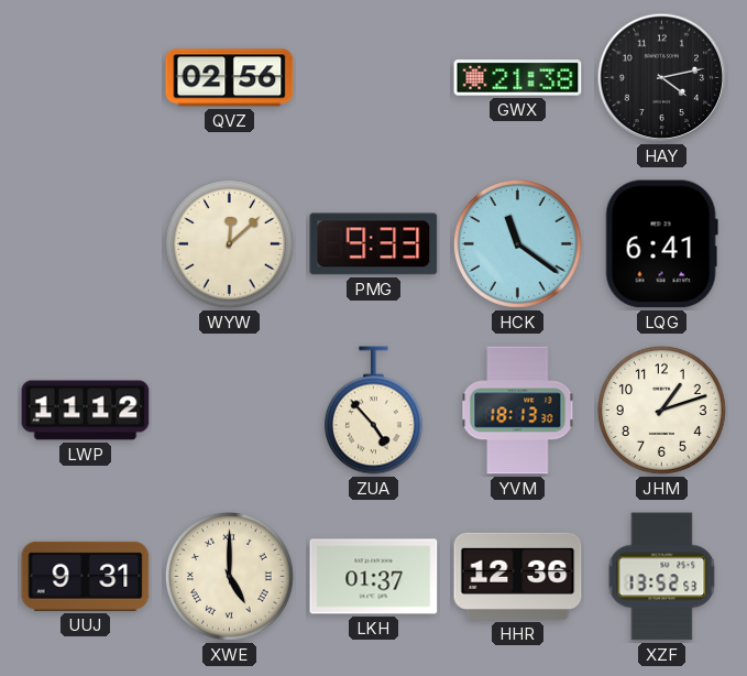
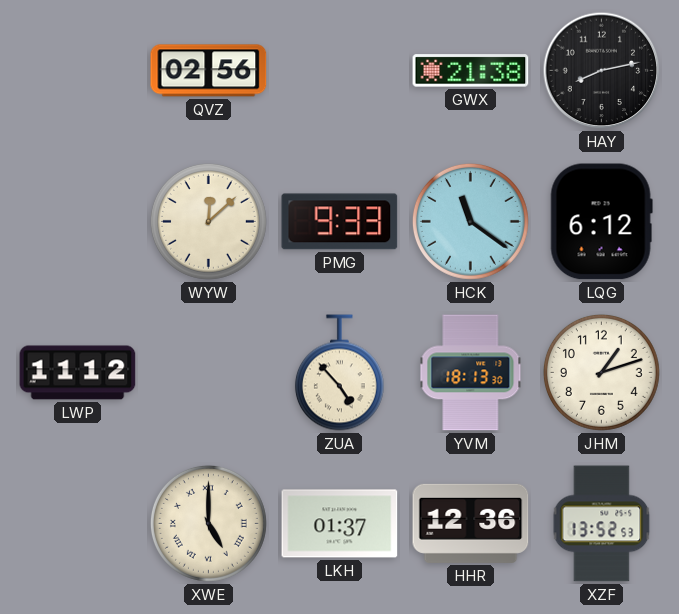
HAY: 4:13 -> 8:13
LQG: 6:41 -> 6:12
UUJ: 9:31 -> none
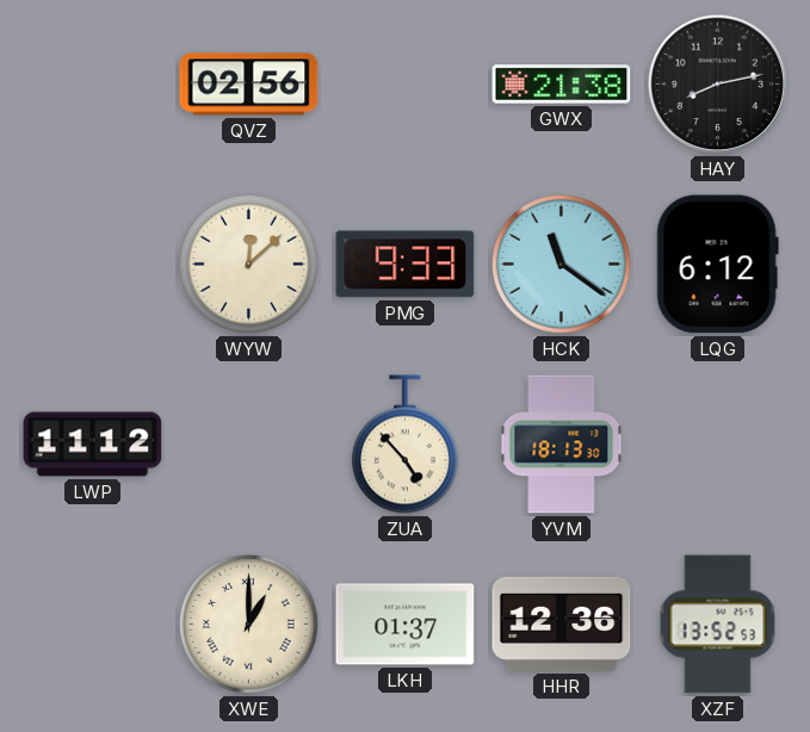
JHM: 1:12 -> none
XWE: 5:00 -> 1:00
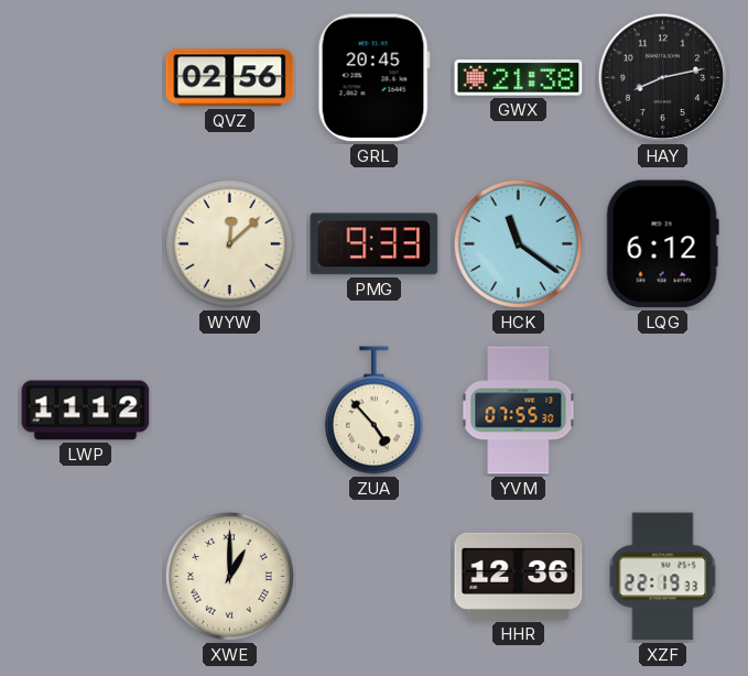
GRL: none -> 20:45
YVM: 18:13 -> 07:55
LKH: 01:37 -> none
XZF: 13:52 -> 22:19
